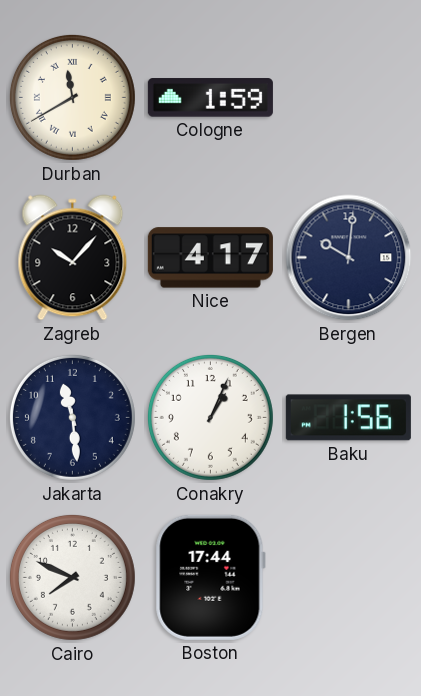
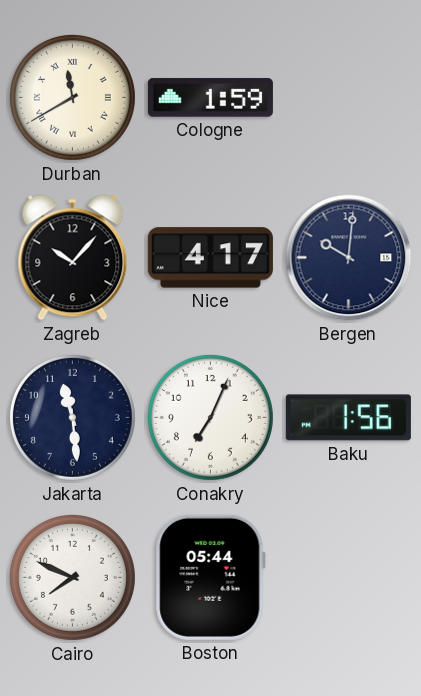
Conakry: 1:04 -> 7:04
Boston: 17:44 -> 05:44
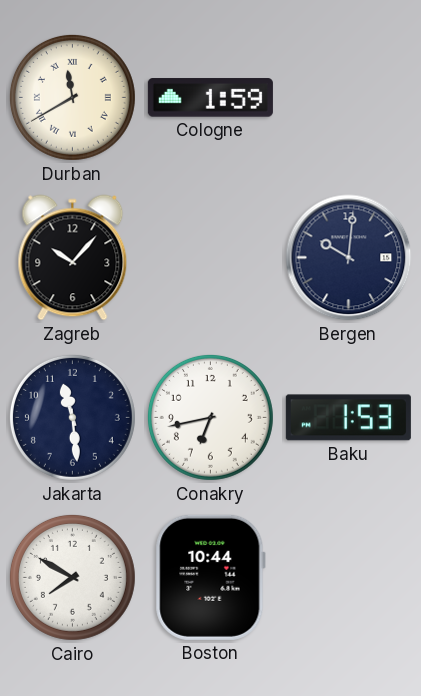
Nice: 4:17 -> none
Conakry: 7:04 -> 6:43
Baku: 1:56 -> 1:53
Cairo: 7:49 -> 7:50
Boston: 05:44 -> 10:44
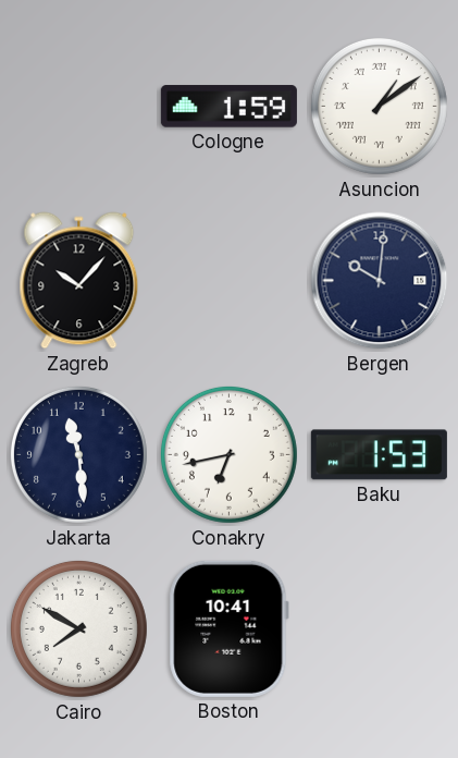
Durban: 11:40 -> none
Asuncion: none -> 1:09
Boston: 10:44 -> 10:41
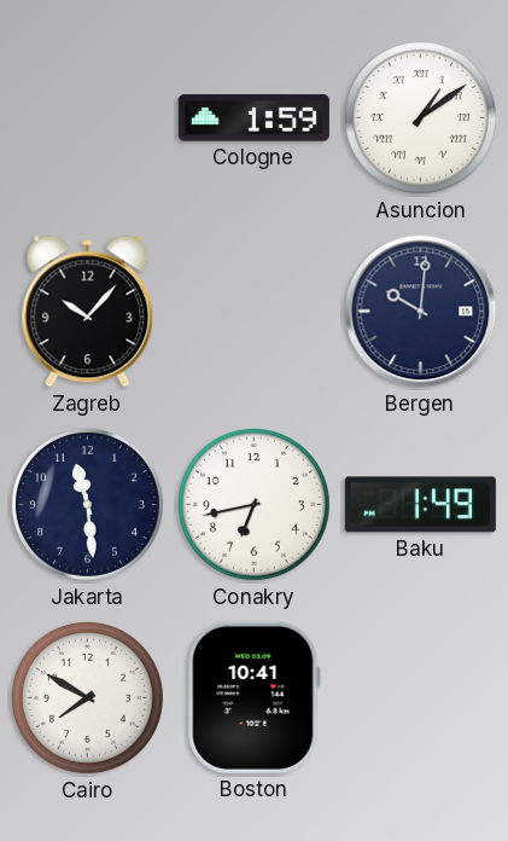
Baku: 1:53 -> 1:49
